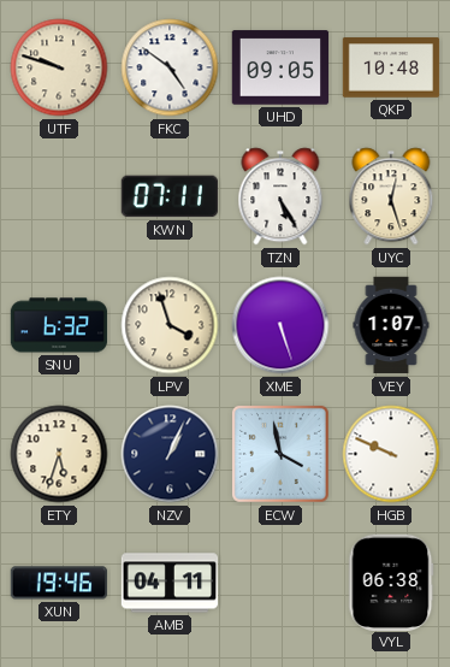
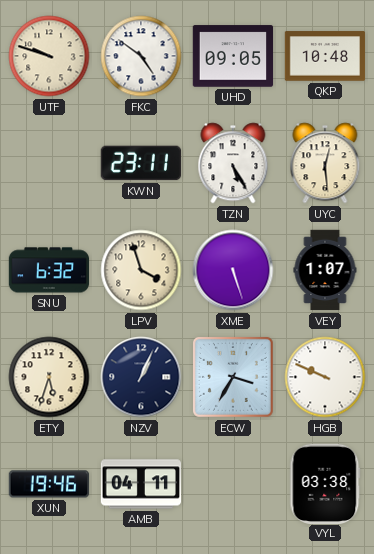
KWN: 07:11 -> 23:11
UYC: 12:27 -> 12:29
ECW: 3:58 -> 3:35
VYL: 06:38 -> 03:38
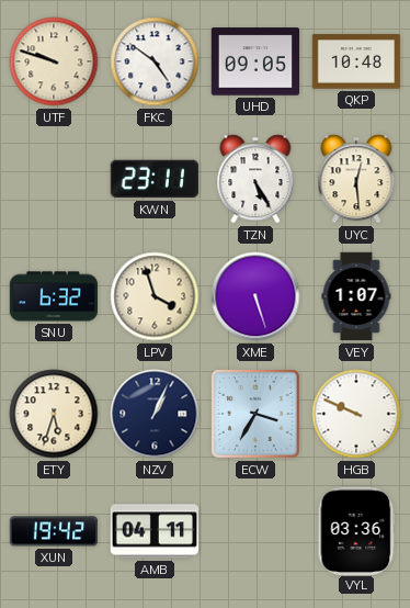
XUN: 19:46 -> 19:42
VYL: 03:38 -> 03:36
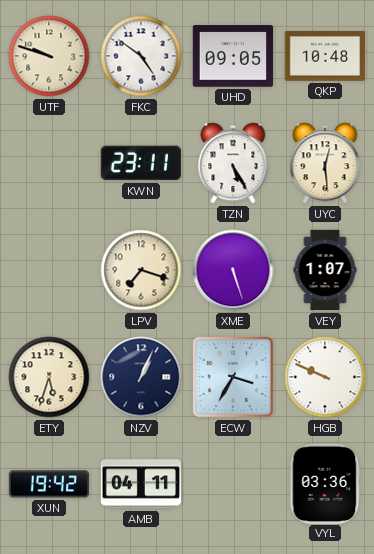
SNU: 6:32 -> none
LPV: 3:57 -> 7:18
